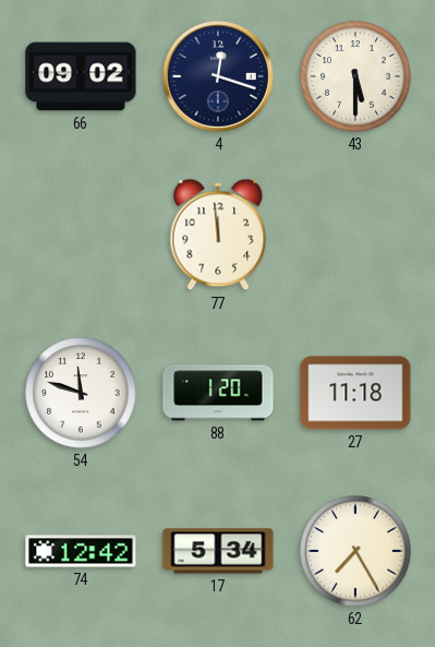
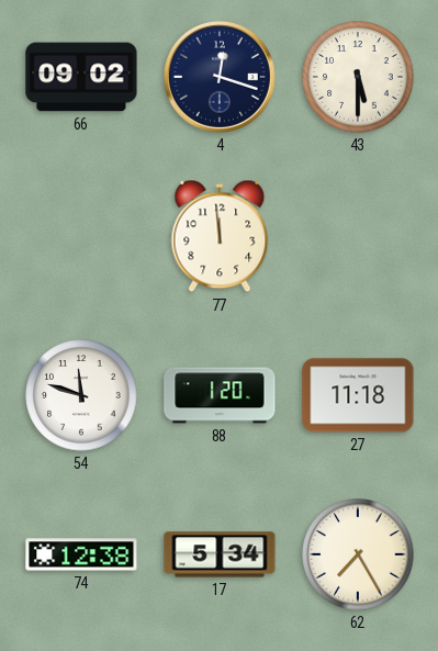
74: 12:42 -> 12:38
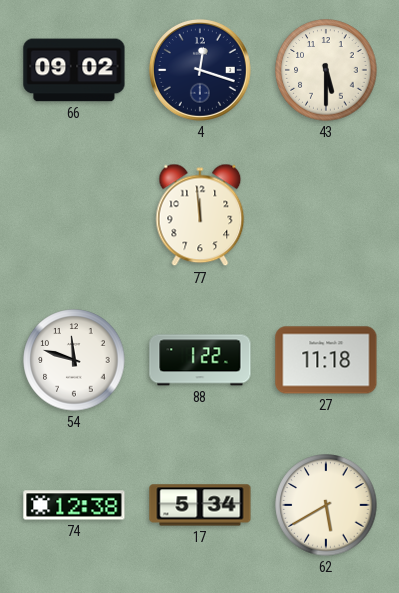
88: 1:20 -> 1:22
62: 7:25 -> 5:40
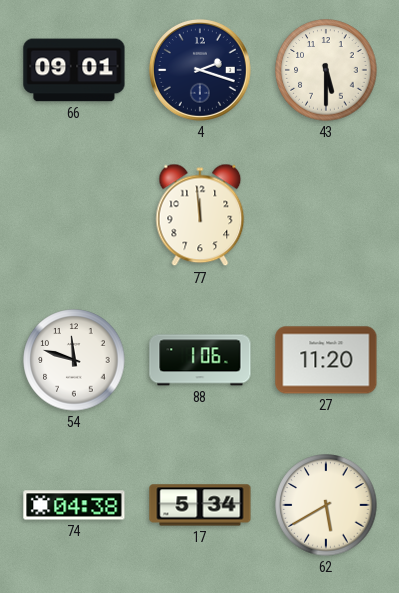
66: 09:02 -> 09:01
4: 12:18 -> 2:18
88: 1:22 -> 1:06
27: 11:18 -> 11:20
74: 12:38 -> 04:38
